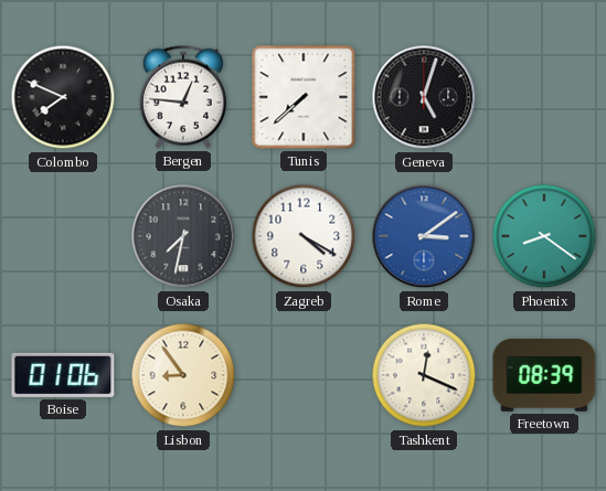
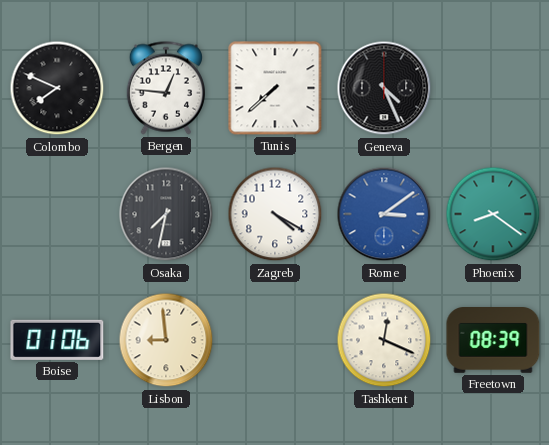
Geneva: 5:03 -> 4:26
Lisbon: 8:54 -> 8:59
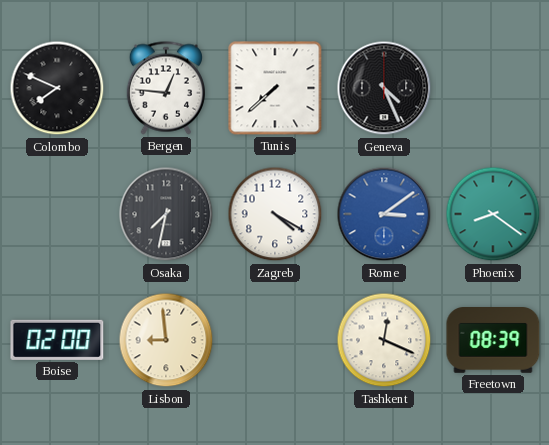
Boise: 01:06 -> 02:00
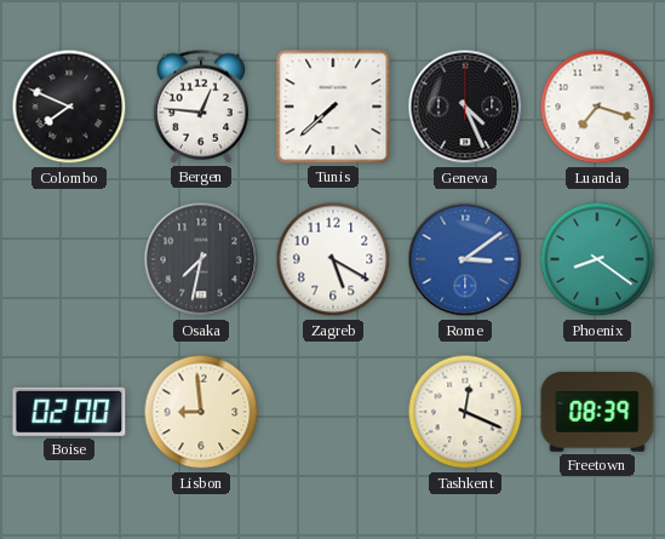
Luanda: none -> 7:18
Zagreb: 4:20 -> 5:20
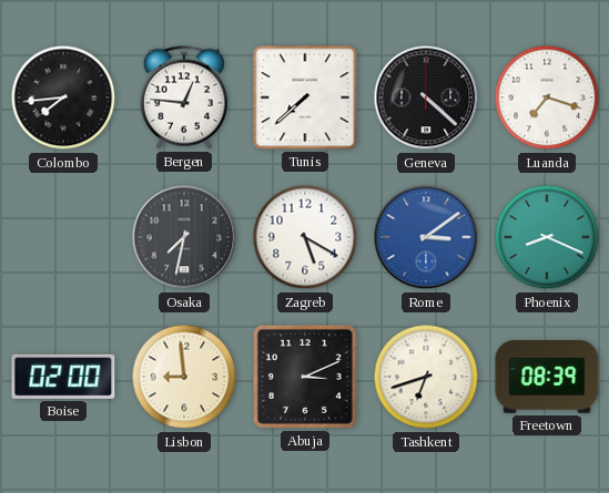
Colombo: 7:49 -> 7:44
Geneva: 4:26 -> 4:22
Phoenix: 8:21 -> 8:19
Abuja: none -> 3:11
Tashkent: 12:19 -> 6:42
